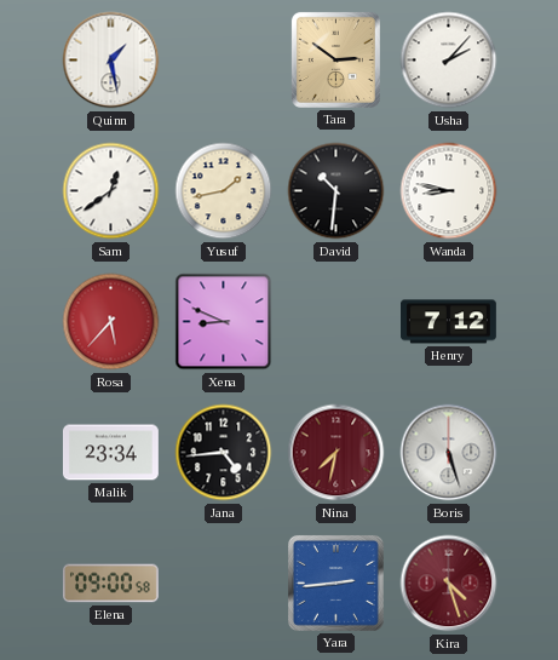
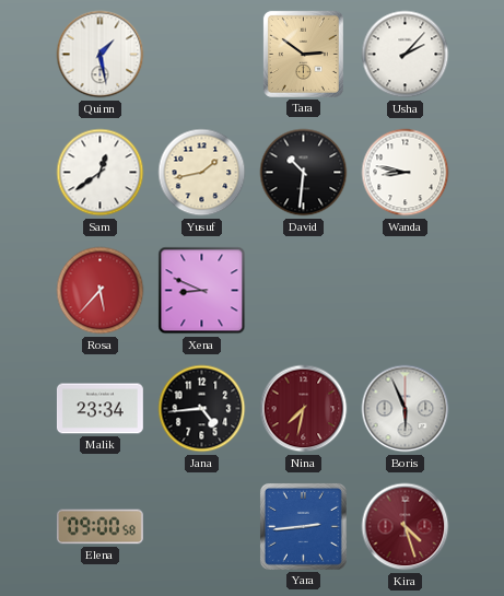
Henry: 7:12 -> none
Boris: 5:27 -> 5:56
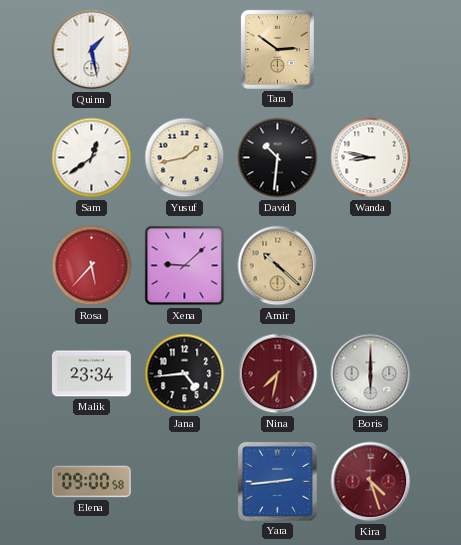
Usha: 2:07 -> none
Xena: 8:49 -> 9:08
Amir: none -> 10:22
Boris: 5:56 -> 6:00
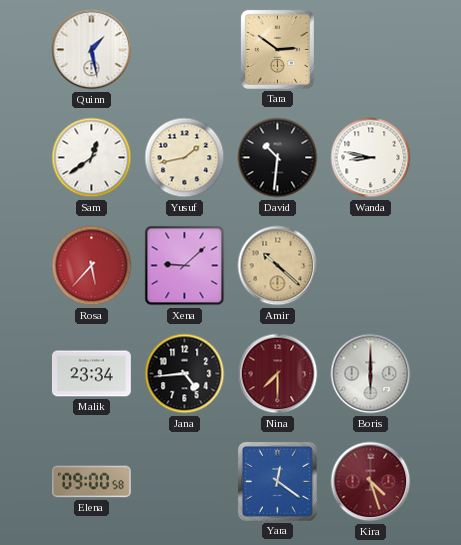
Nina: 7:32 -> 7:30
Yara: 2:44 -> 12:21
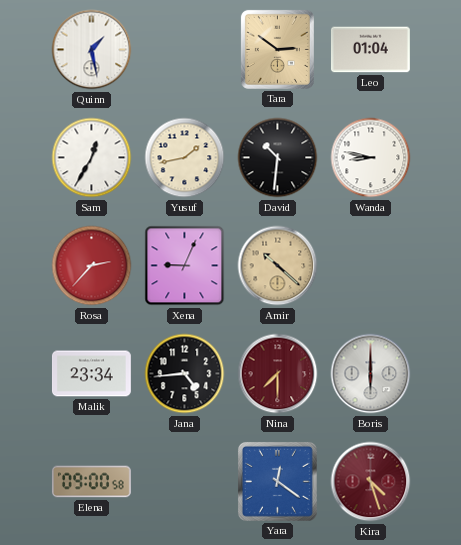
Leo: none -> 01:04
Sam: 12:39 -> 12:35
Rosa: 5:37 -> 2:37
Xena: 9:08 -> 9:04
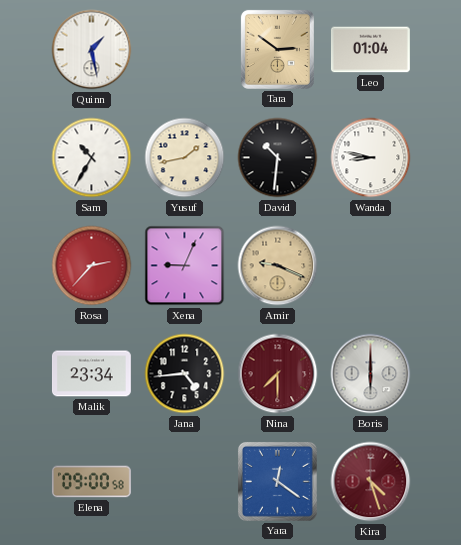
Sam: 12:35 -> 10:35
Amir: 10:22 -> 9:19
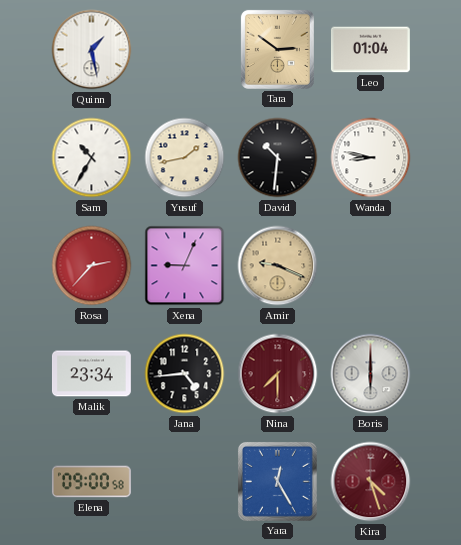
Yara: 12:21 -> 12:25
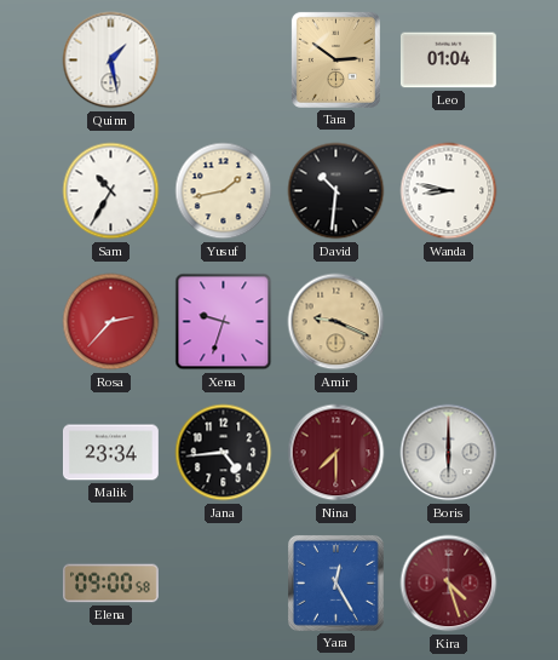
Xena: 9:04 -> 9:33
